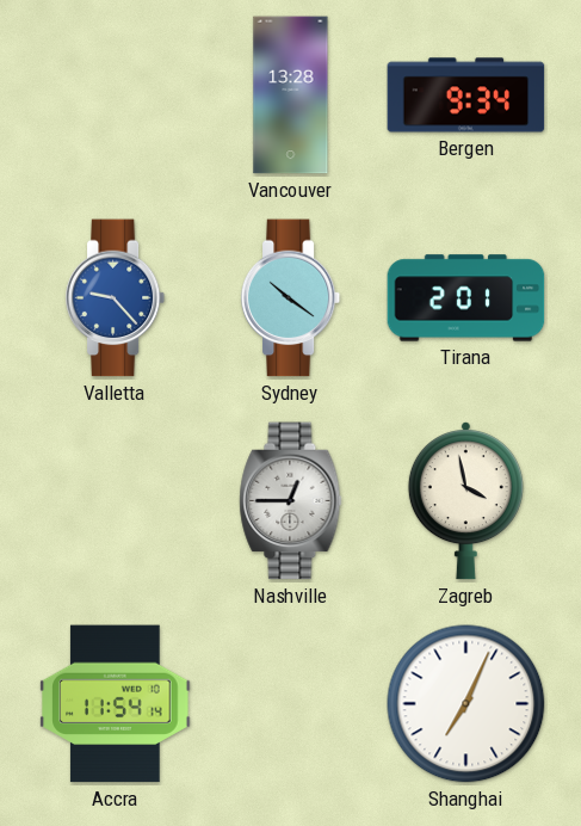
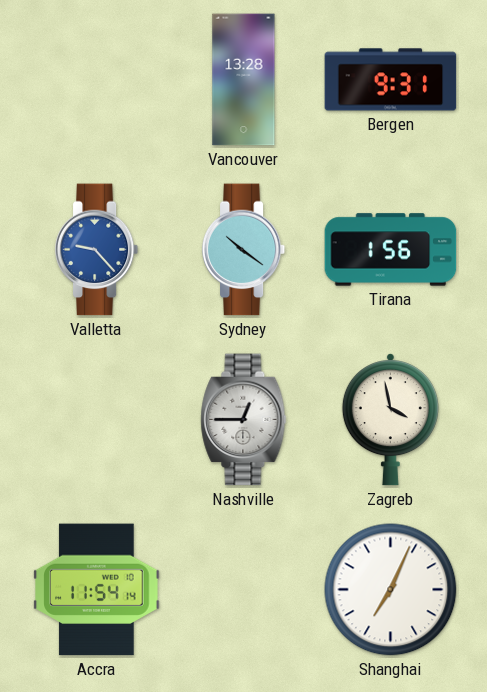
Bergen: 9:34 -> 9:31
Tirana: 2:01 -> 1:56
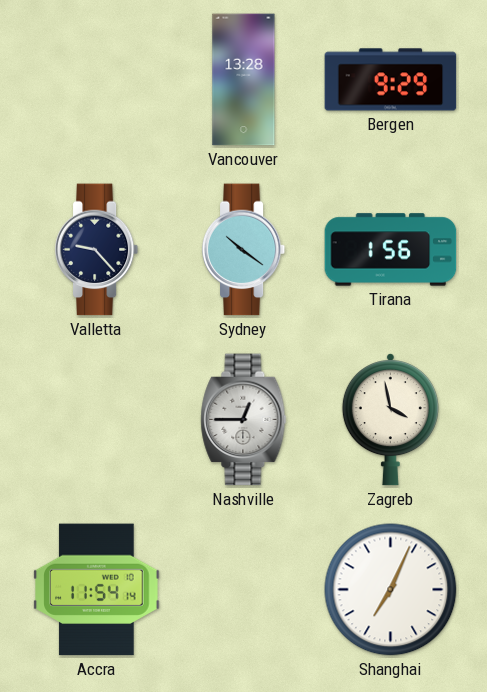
Bergen: 9:31 -> 9:29
Valletta dial: blue -> navy
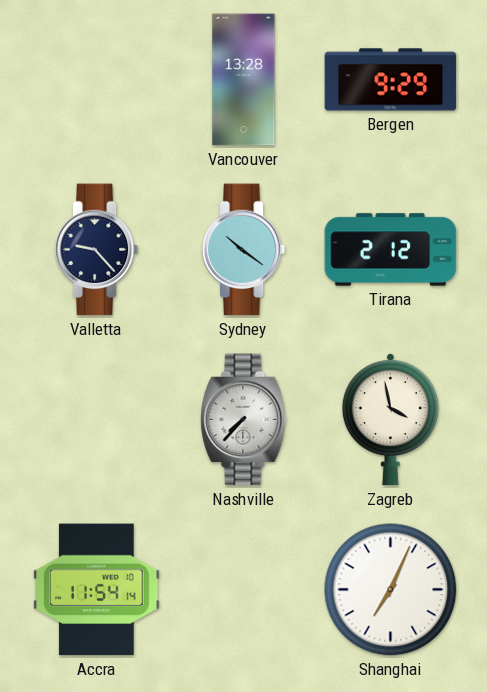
Tirana: 1:56 -> 2:12
Nashville: 12:45 -> 7:37
